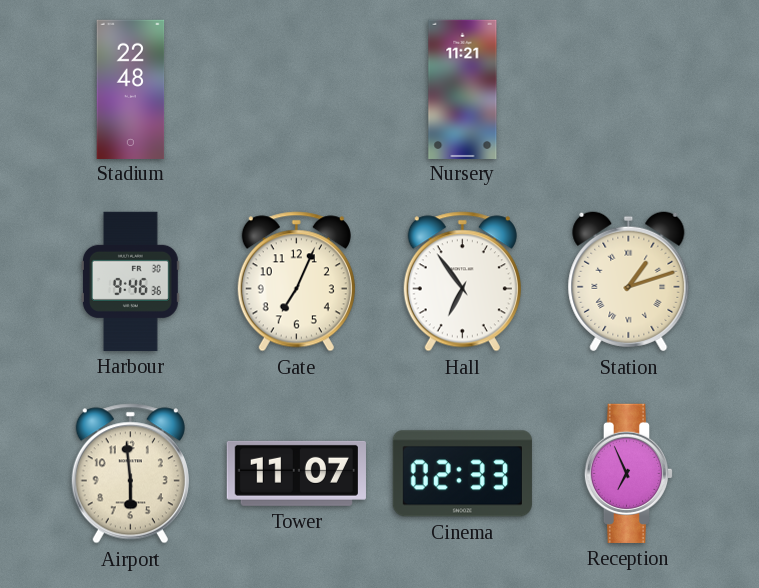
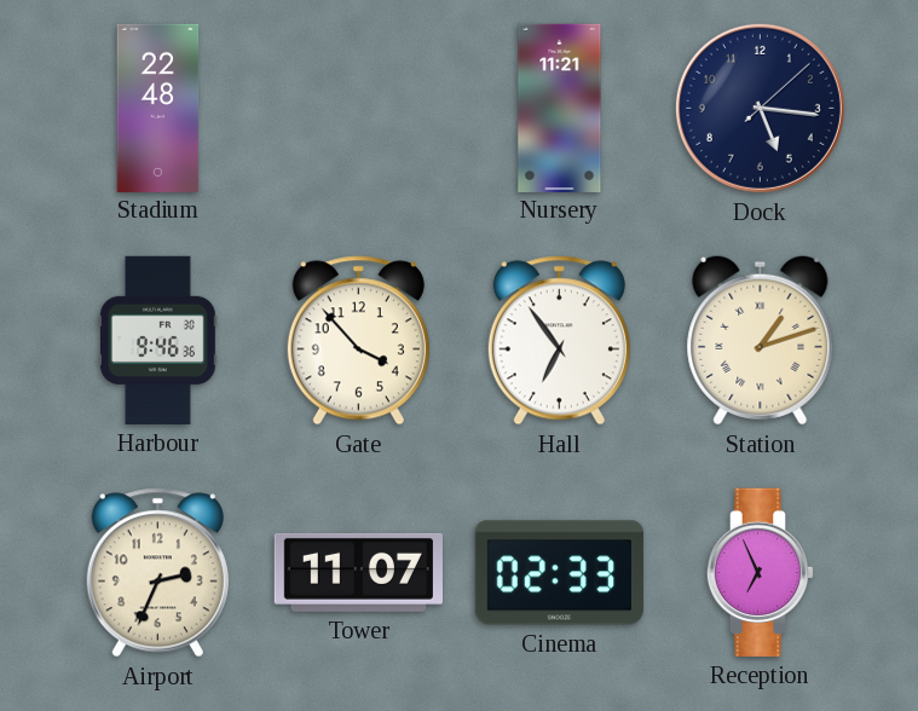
Dock: none -> 5:16
Gate: 7:04 -> 3:53
Airport: 5:59 -> 2:34
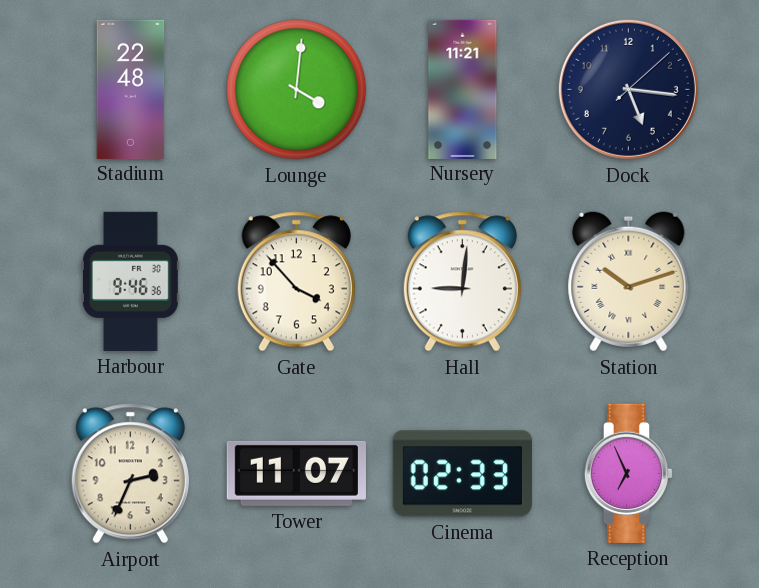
Lounge: none -> 4:01
Hall: 6:54 -> 9:01
Station: 1:12 -> 10:12
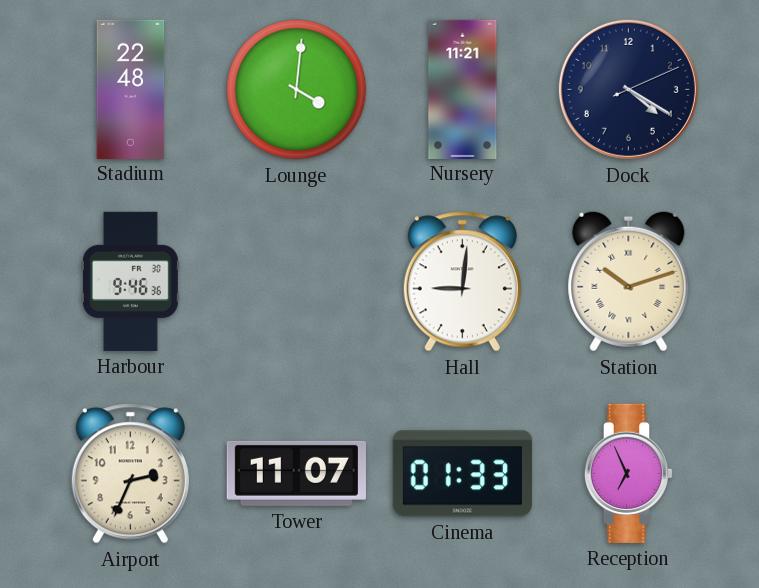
Dock: 5:16 -> 4:20
Gate: 3:53 -> none
Cinema: 02:33 -> 01:33
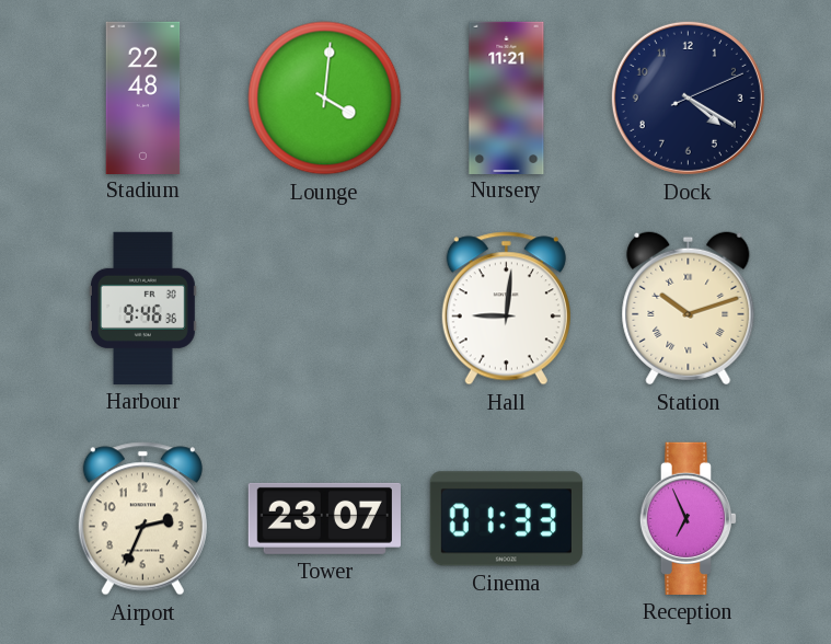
Tower: 11:07 -> 23:07
